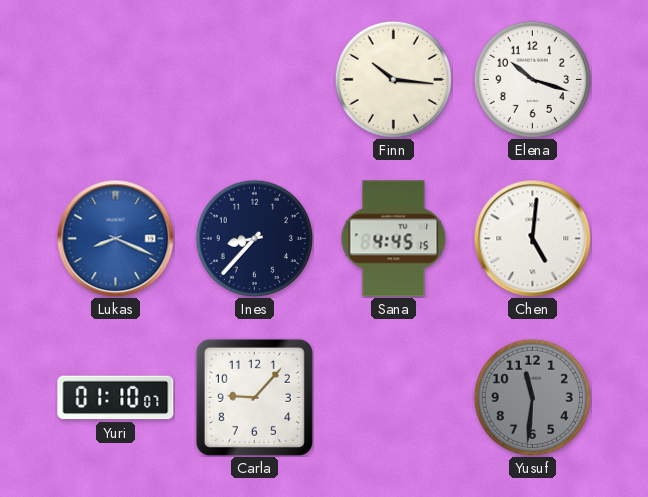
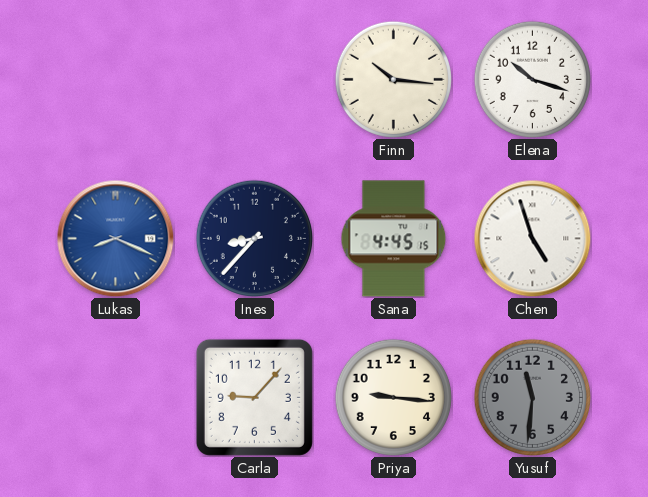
Chen: 5:01 -> 4:57
Yuri: 01:10 -> none
Priya: none -> 9:16
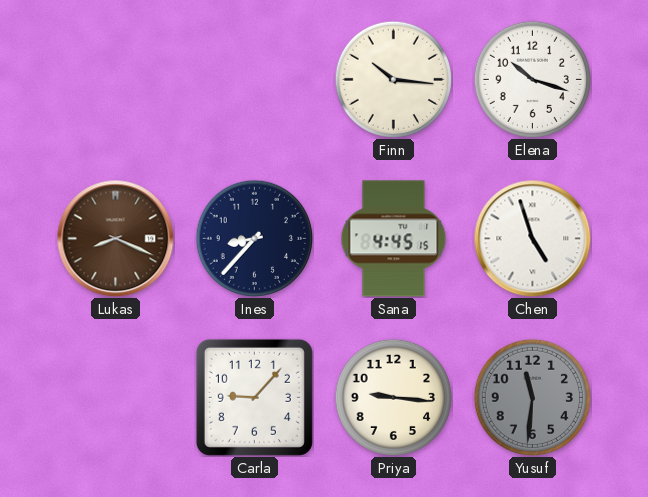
Lukas dial: blue -> brown
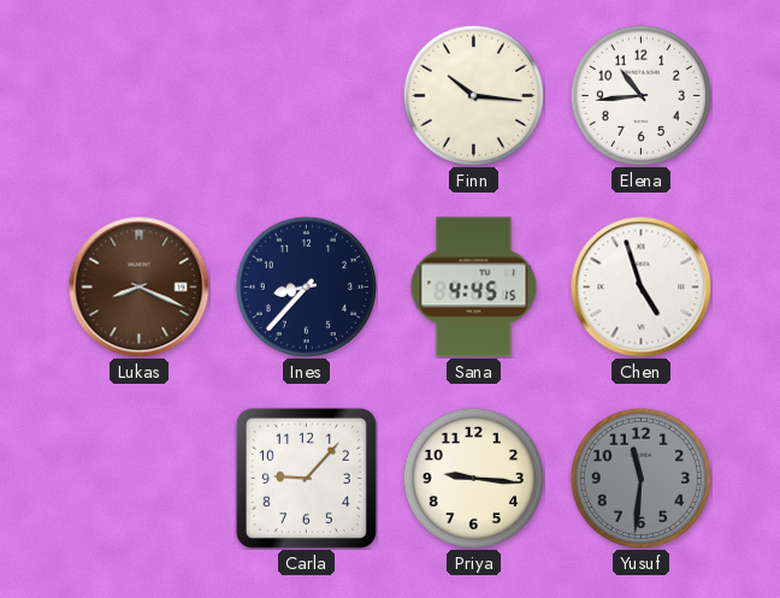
Elena: 10:18 -> 10:44
